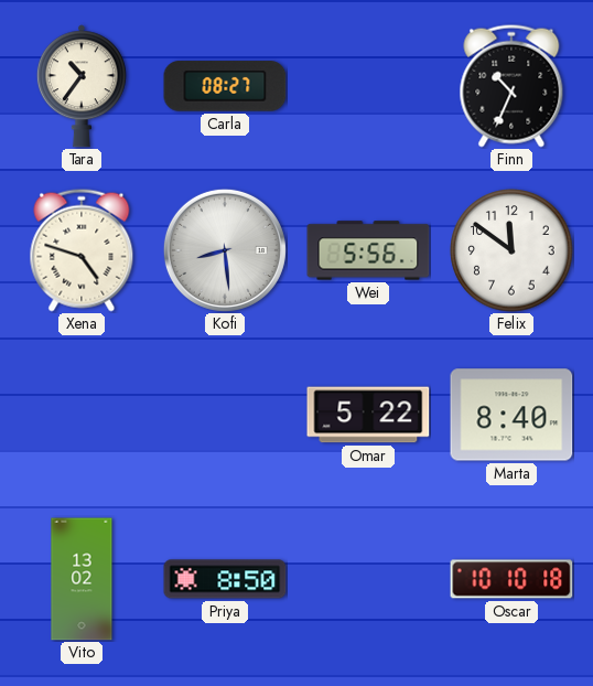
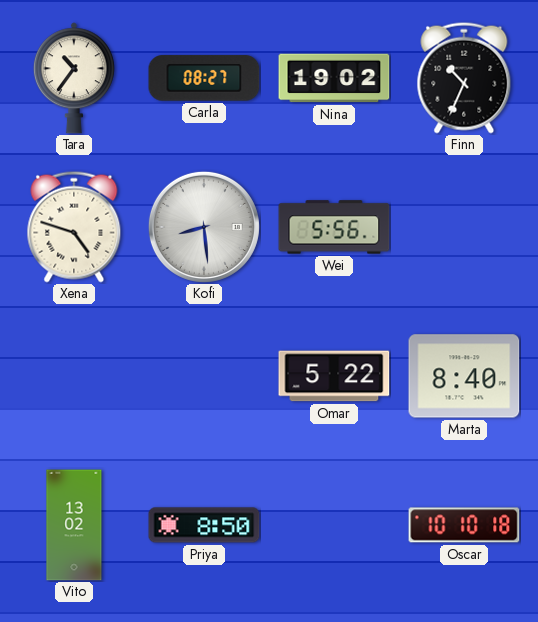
Nina: none -> 19:02
Felix: 11:51 -> none
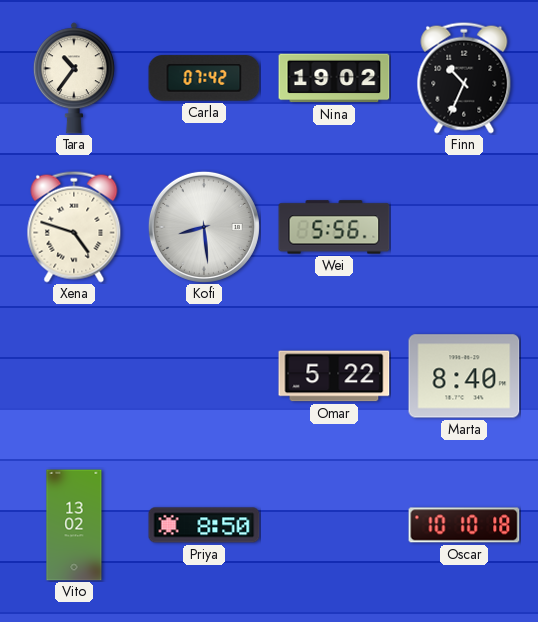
Carla: 08:27 -> 07:42
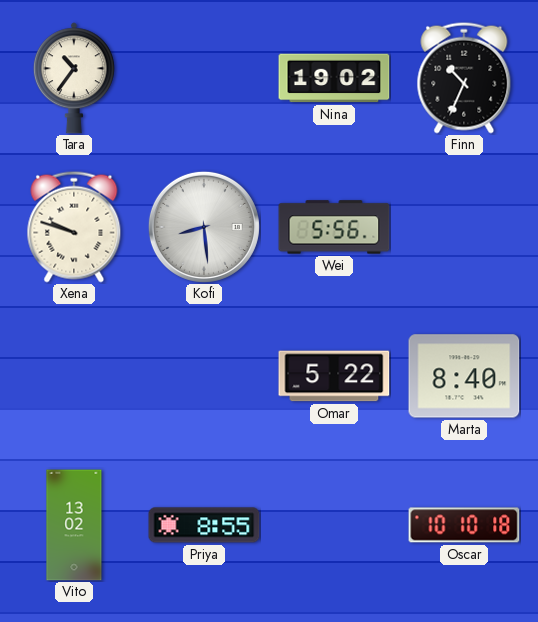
Carla: 07:42 -> none
Xena: 4:48 -> 9:48
Priya: 8:50 -> 8:55
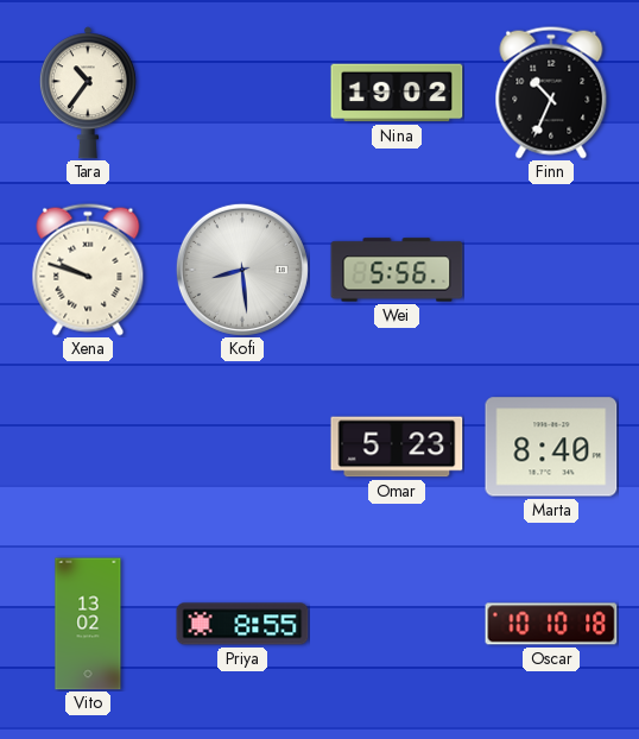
Omar: 5:22 -> 5:23
